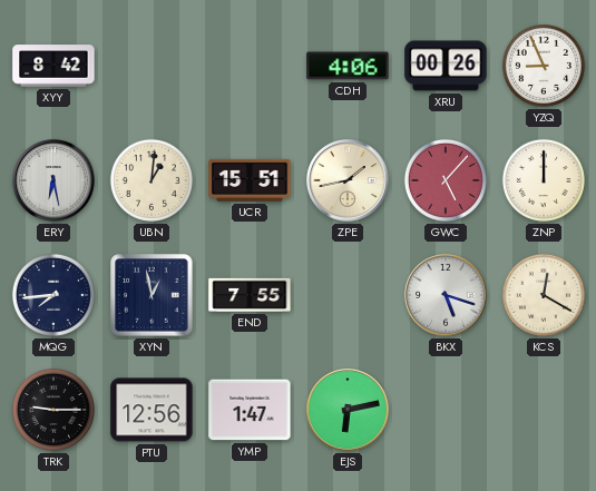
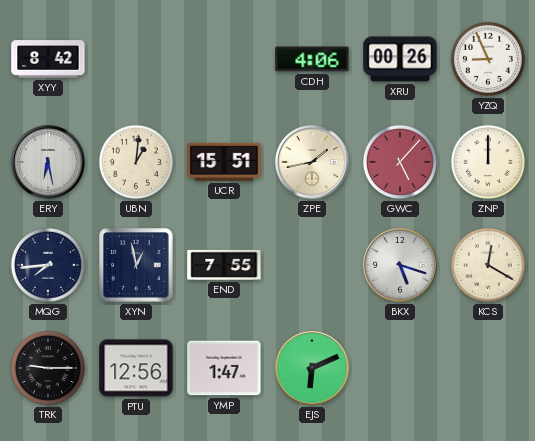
EJS: 6:13 -> 6:11
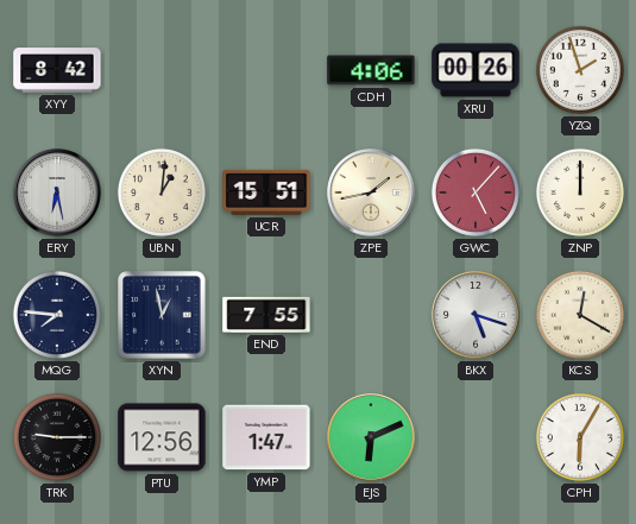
YZQ: 8:56 -> 1:57
MQG: 7:44 -> 7:46
CPH: none -> 6:05
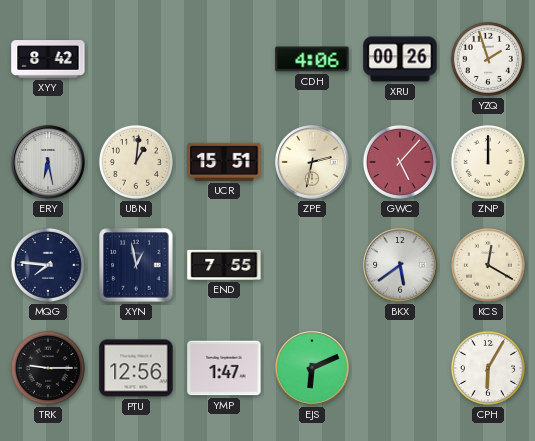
ZPE: 1:43 -> 2:32
BKX: 5:18 -> 5:39
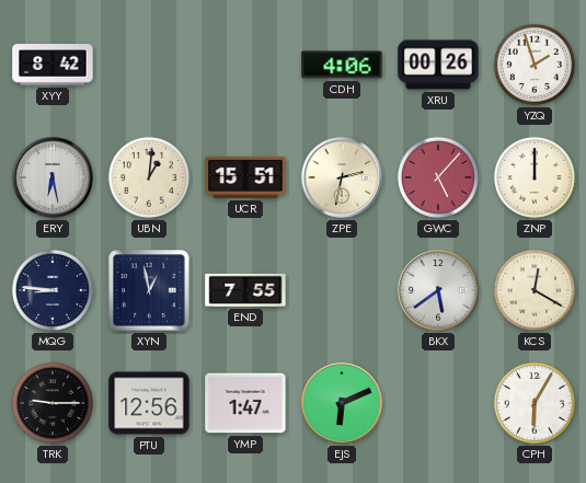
MQG: 7:46 -> 8:46
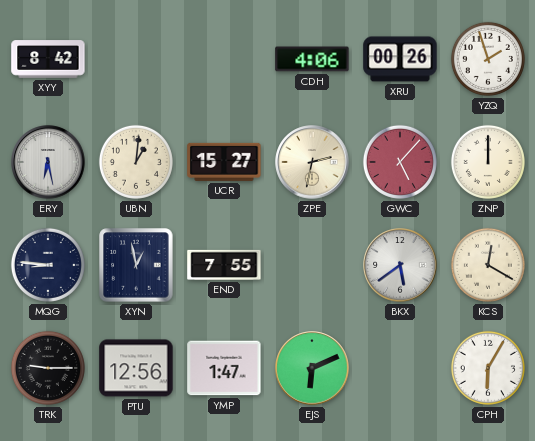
UCR: 15:51 -> 15:27
